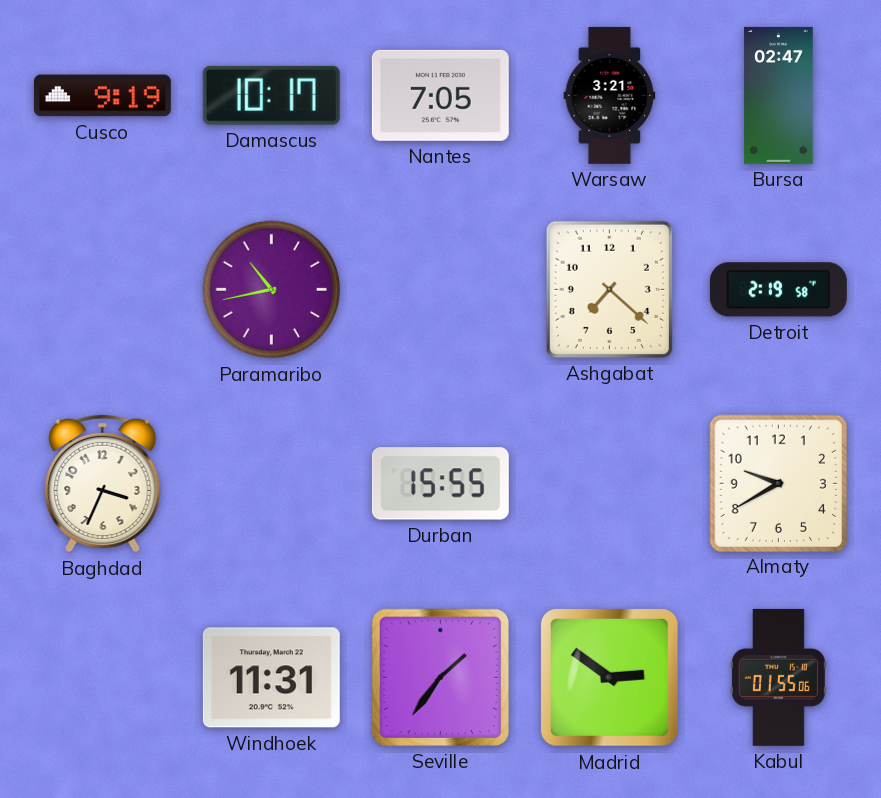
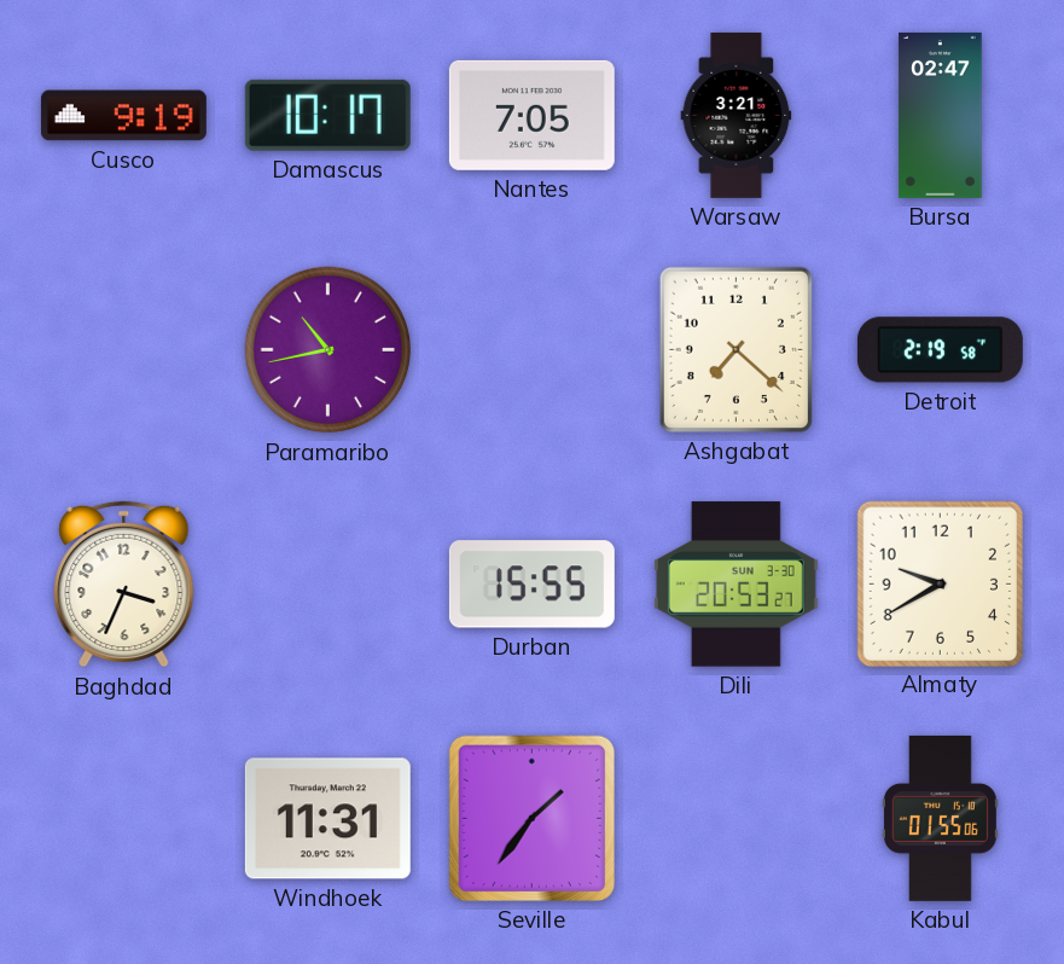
Dili: none -> 20:53
Madrid: 2:51 -> none
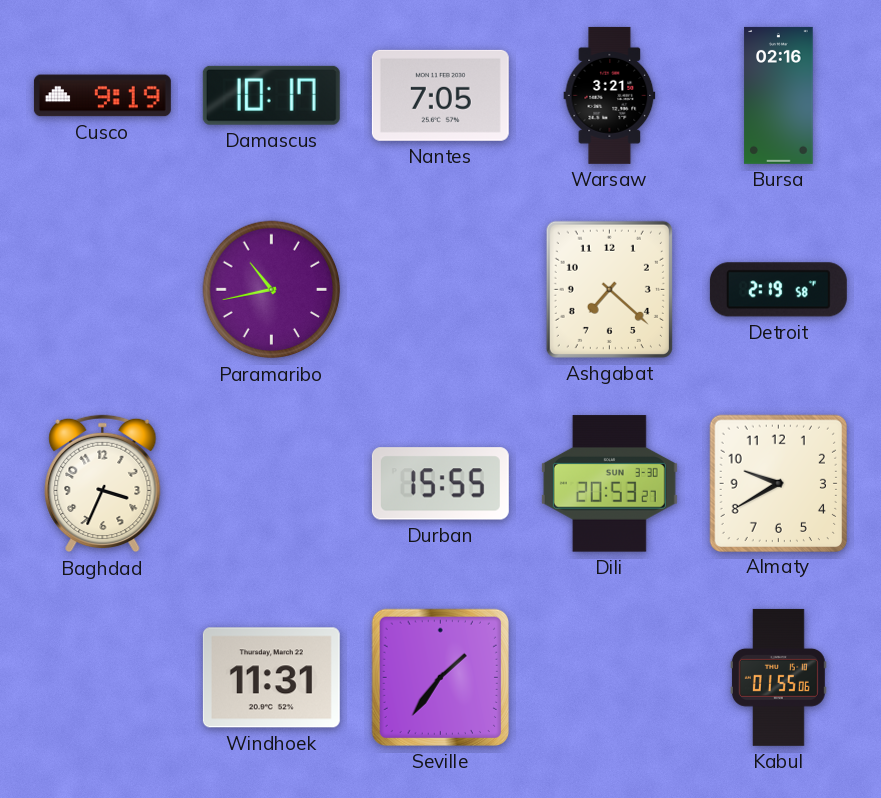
Bursa: 02:47 -> 02:16
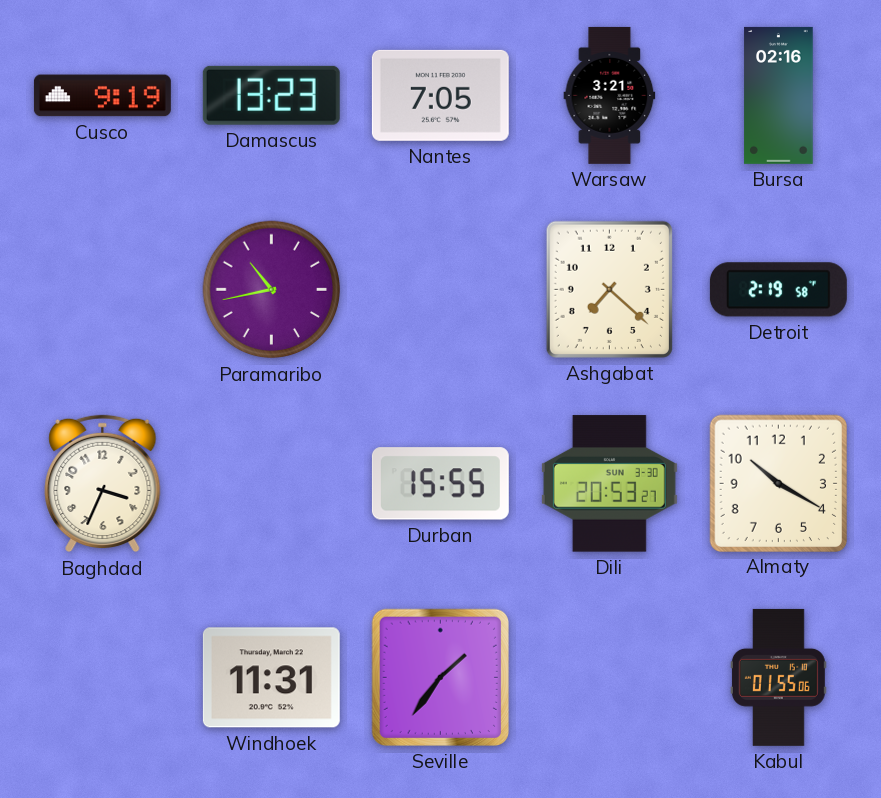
Damascus: 10:17 -> 13:23
Almaty: 9:40 -> 10:20
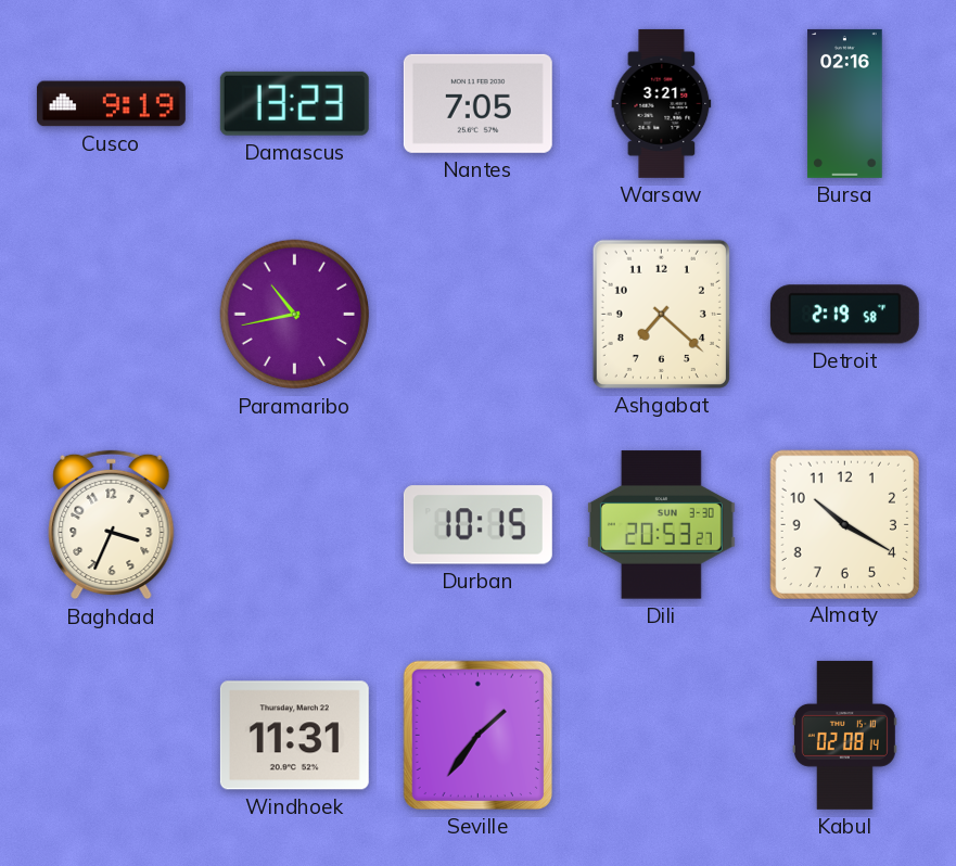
Durban: 15:55 -> 10:15
Kabul: 01:55 -> 02:08
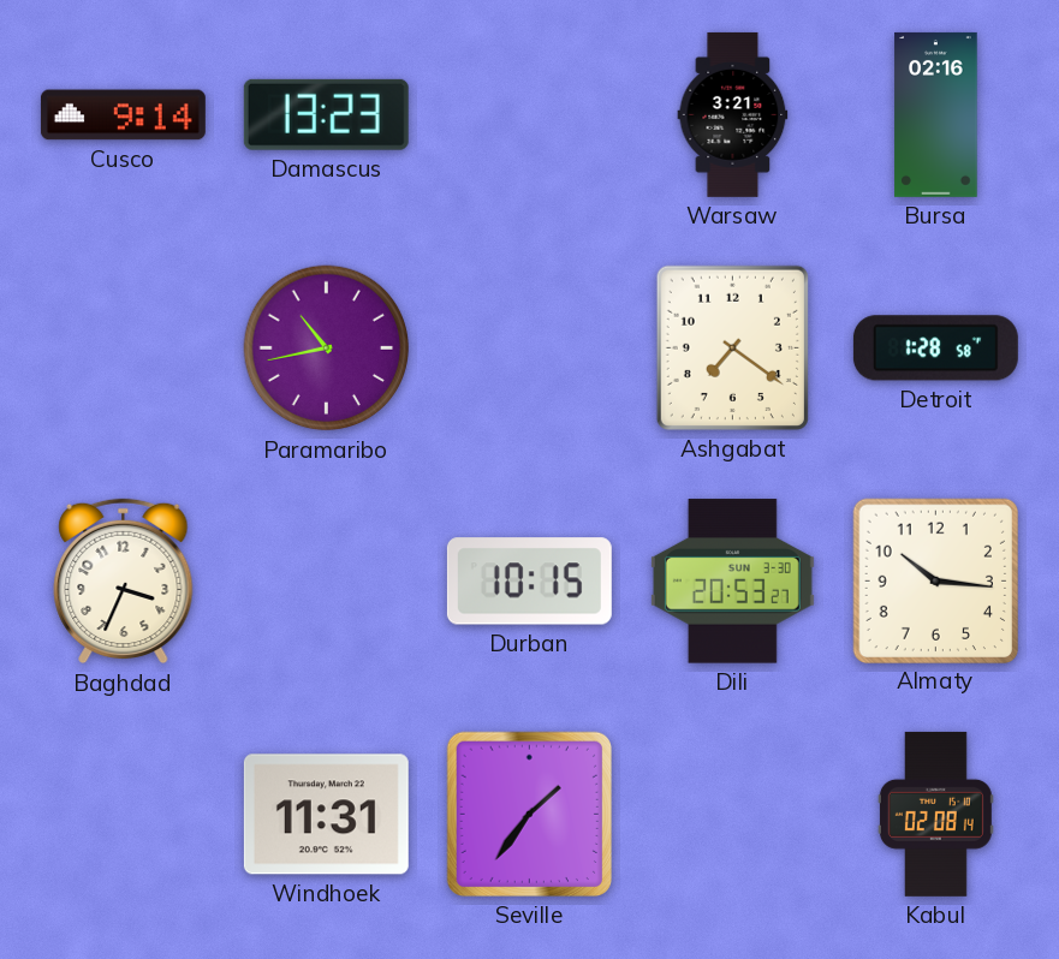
Cusco: 9:19 -> 9:14
Nantes: 7:05 -> none
Ashgabat: 7:22 -> 7:21
Detroit: 2:19 -> 1:28
Almaty: 10:20 -> 10:16
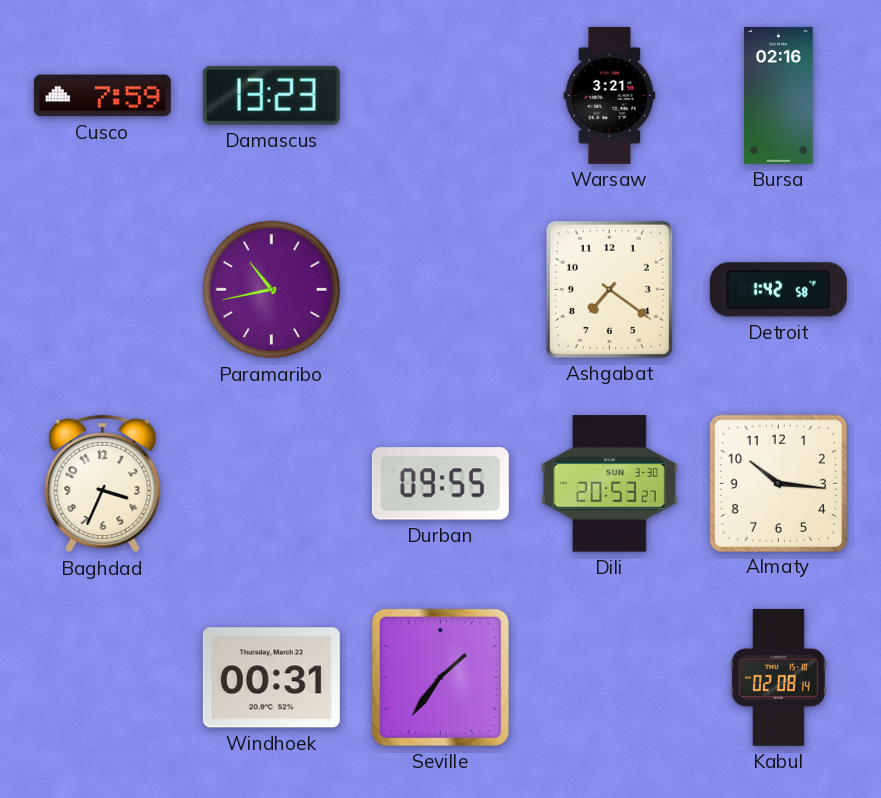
Cusco: 9:14 -> 7:59
Detroit: 1:28 -> 1:42
Durban: 10:15 -> 09:55
Windhoek: 11:31 -> 00:31
